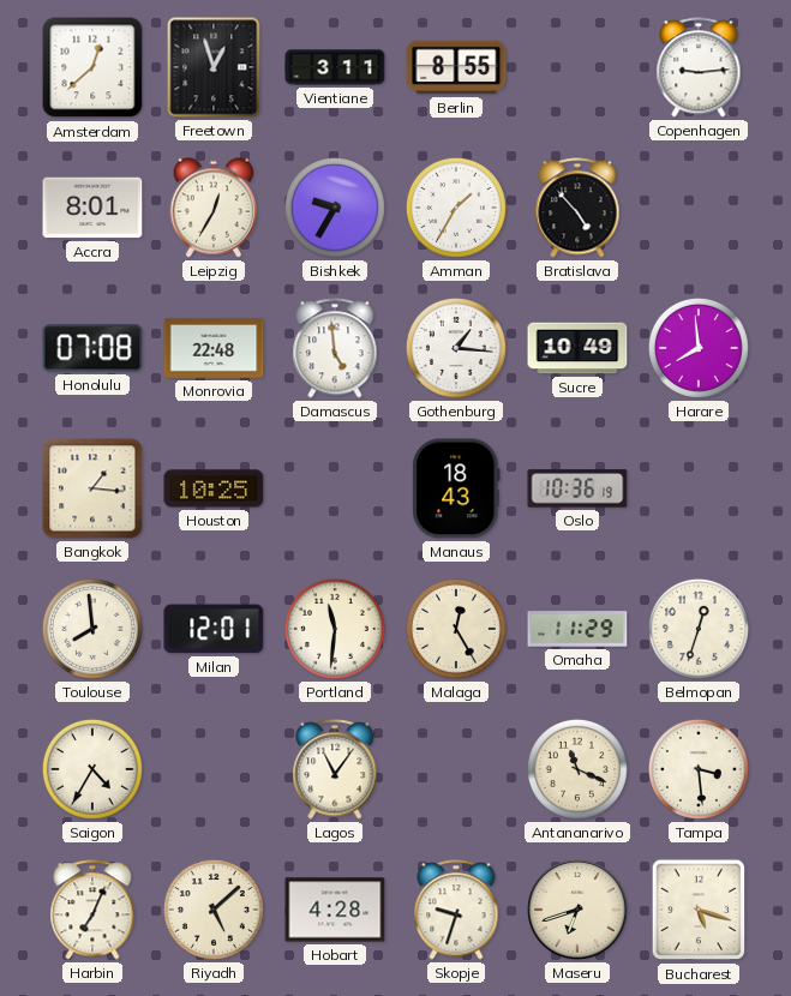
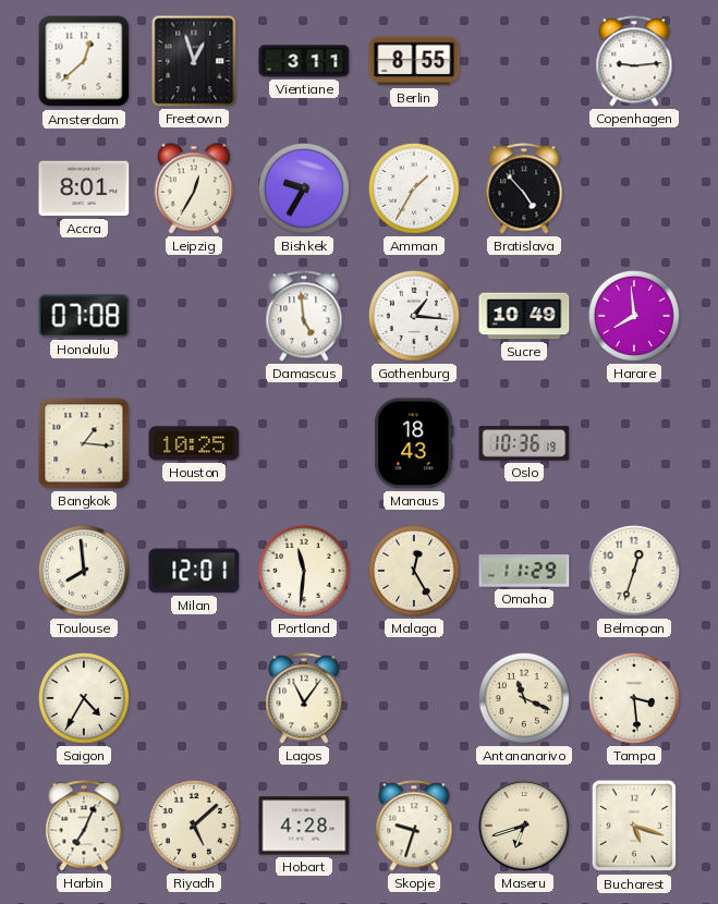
Monrovia: 22:48 -> none
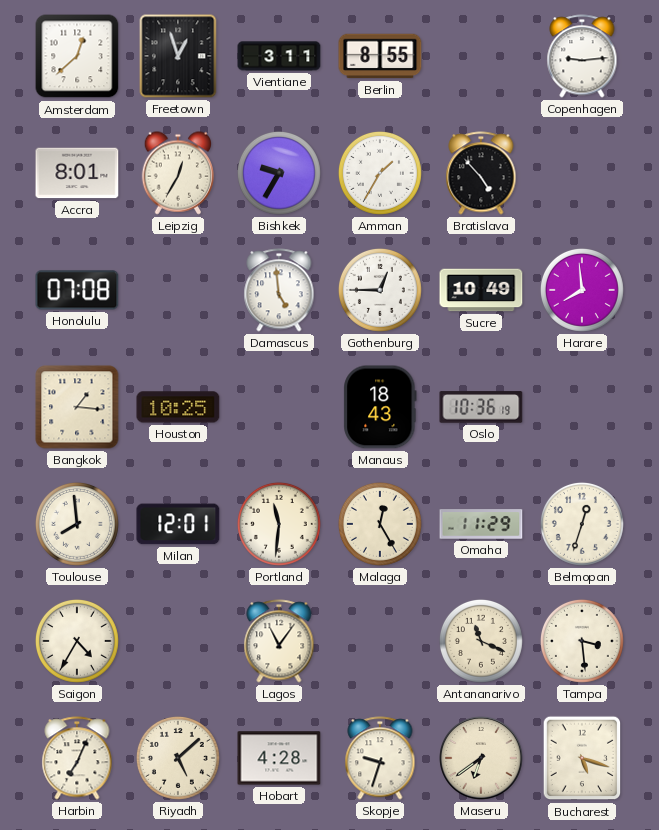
Gothenburg: 1:16 -> 12:45
Maseru: 6:42 -> 6:39
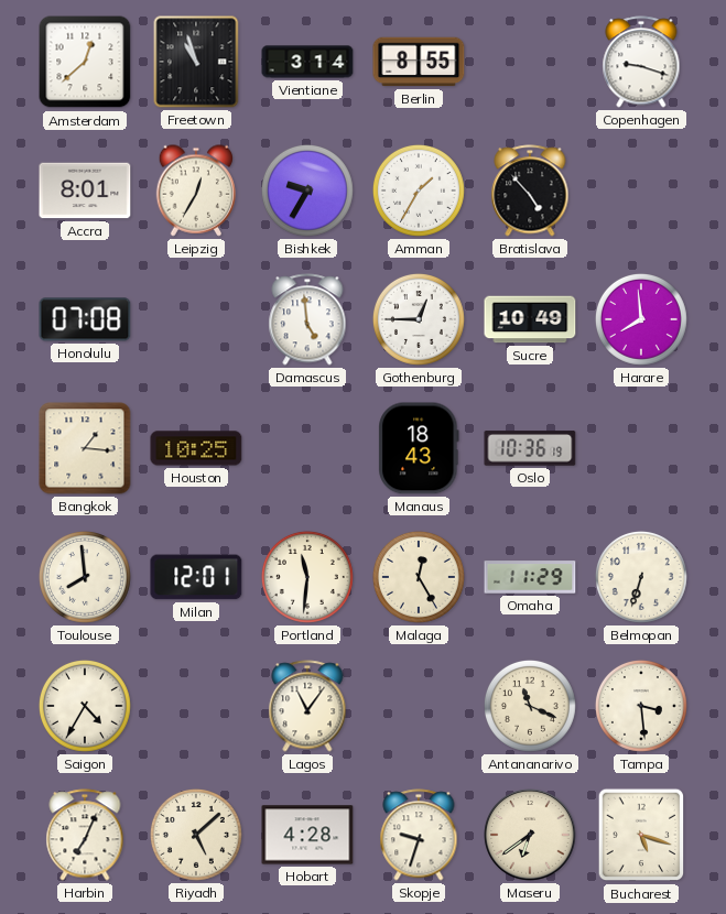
Freetown: 12:57 -> 10:57
Vientiane: 3:11 -> 3:14
Copenhagen: 9:14 -> 9:18
Belmopan: 12:33 -> 6:33
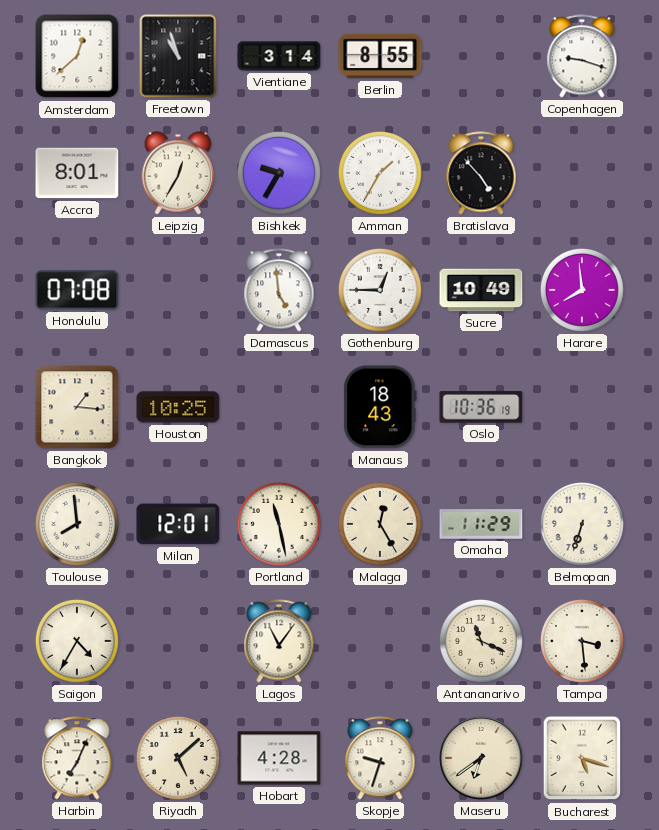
Portland: 11:31 -> 11:28
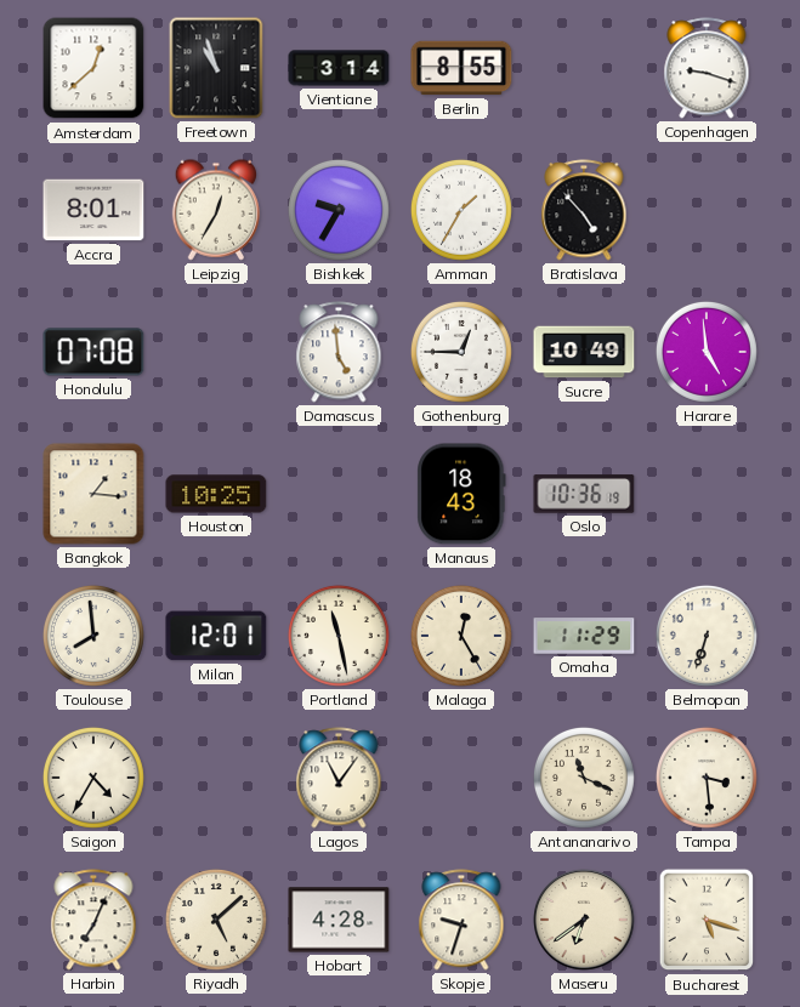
Harare: 7:59 -> 4:59
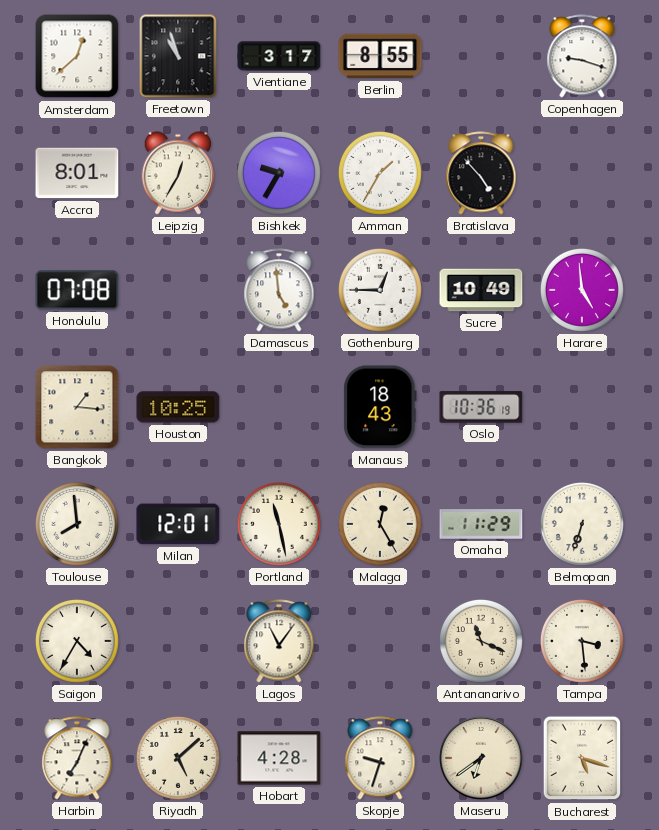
Vientiane: 3:14 -> 3:17
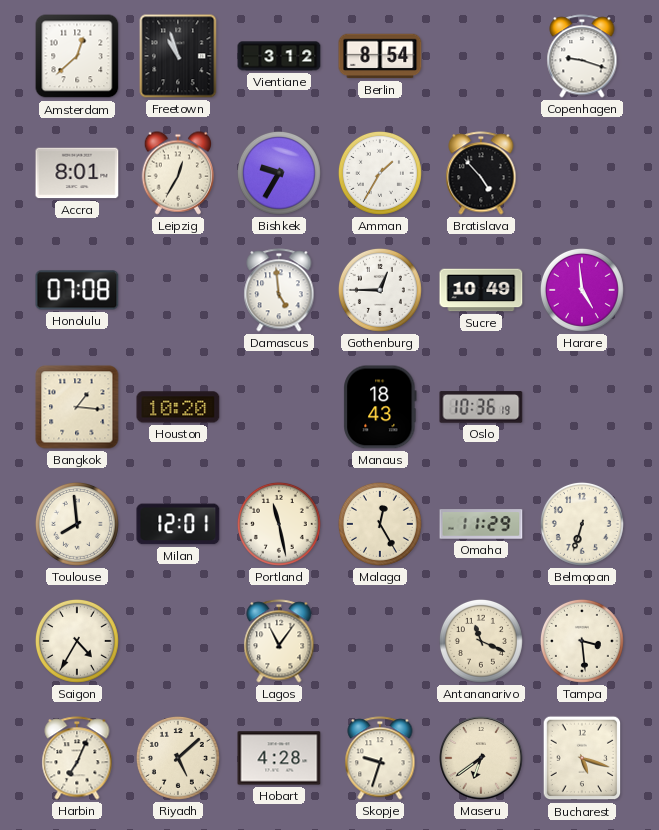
Vientiane: 3:17 -> 3:12
Berlin: 8:55 -> 8:54
Houston: 10:25 -> 10:20
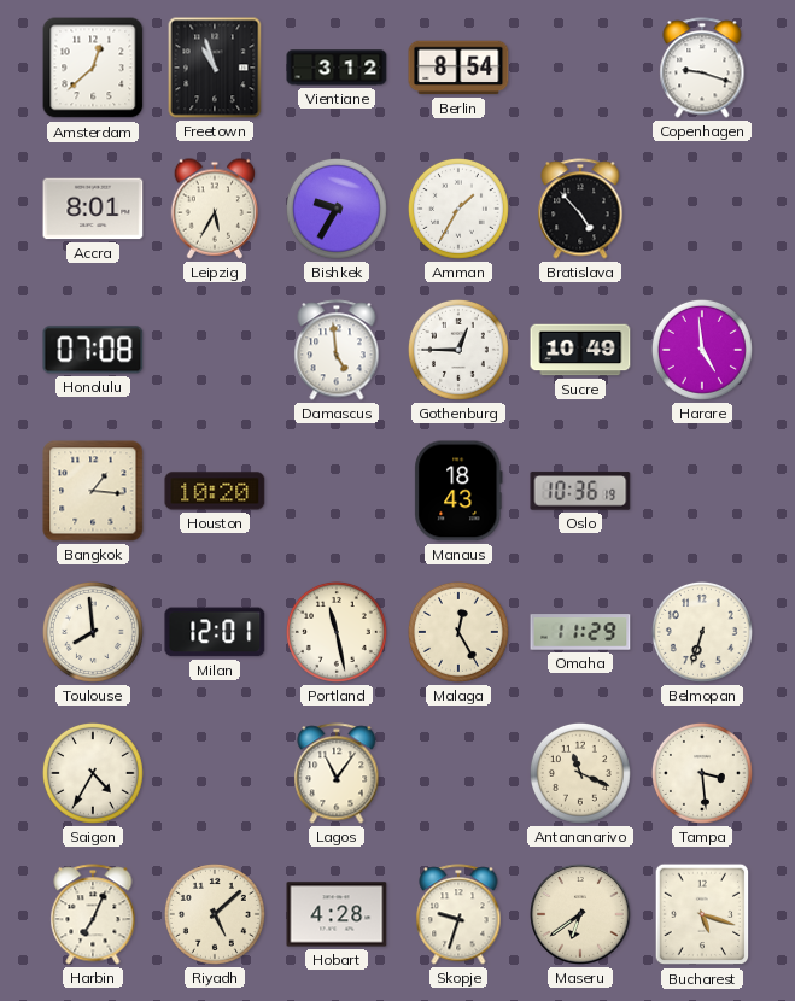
Leipzig: 12:35 -> 5:35
